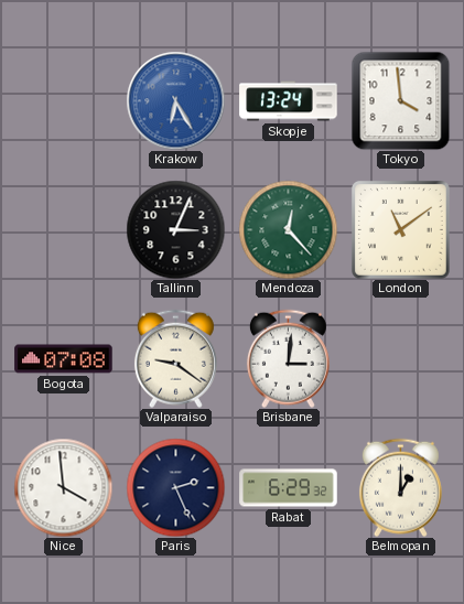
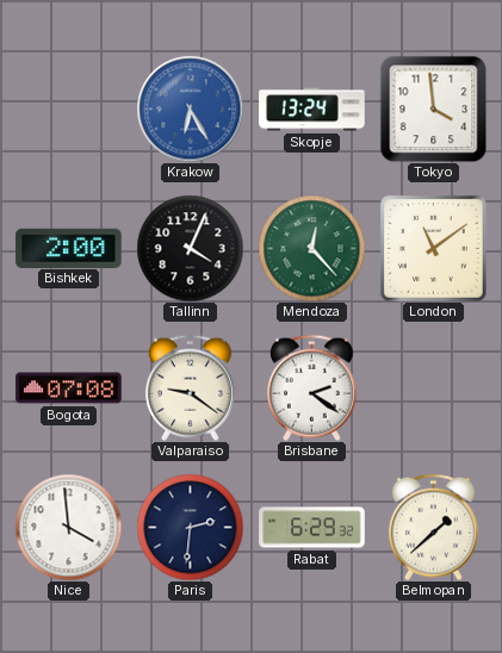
Bishkek: none -> 2:00
Tallinn: 3:04 -> 4:04
Brisbane: 3:01 -> 2:21
Paris: 2:26 -> 2:31
Belmopan: 1:00 -> 1:38
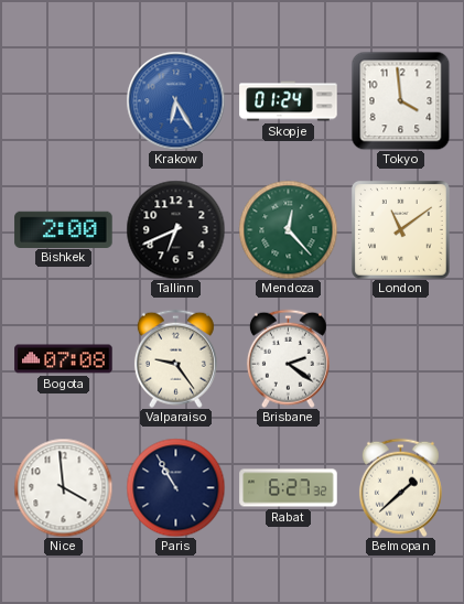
Skopje: 13:24 -> 01:24
Tallinn: 4:04 -> 6:41
Valparaiso: 9:21 -> 9:24
Paris: 2:31 -> 10:55
Rabat: 6:29 -> 6:27
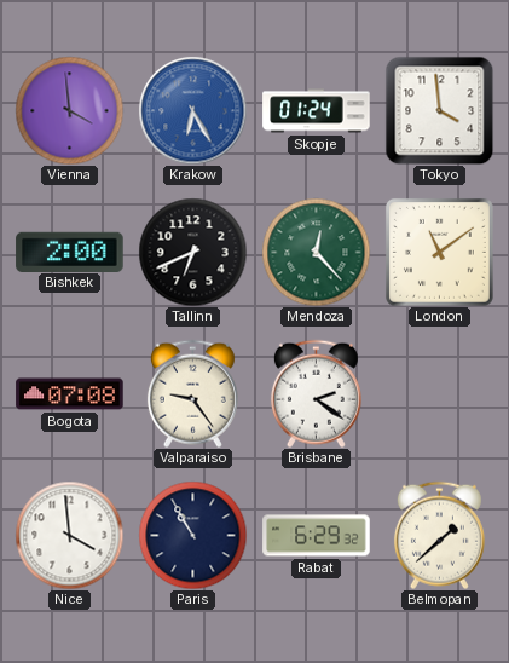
Vienna: none -> 3:59
Rabat: 6:27 -> 6:29
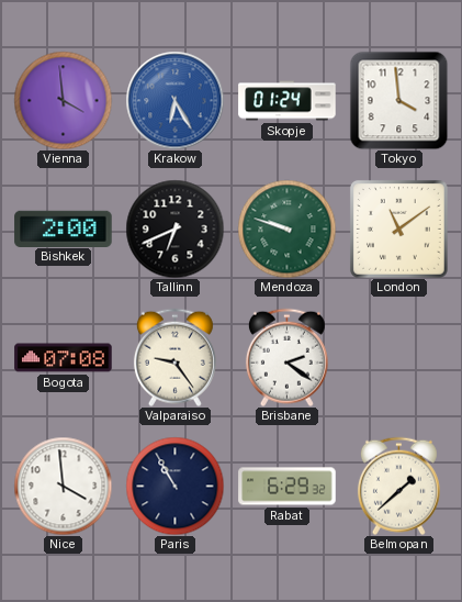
Mendoza: 12:23 -> 9:48
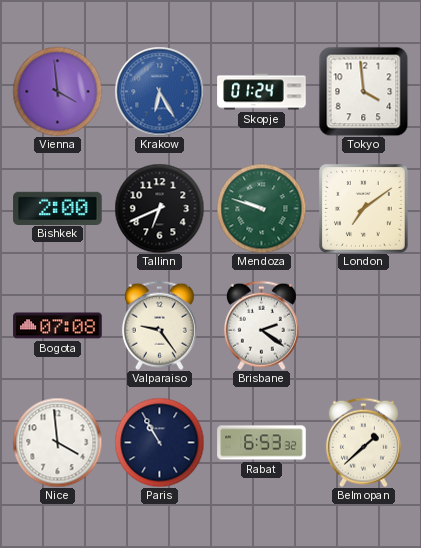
London: 11:09 -> 7:09
Rabat: 6:29 -> 6:53
